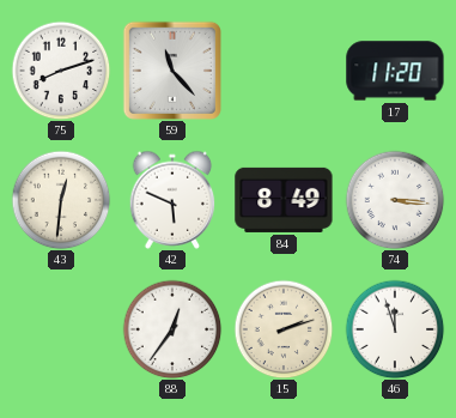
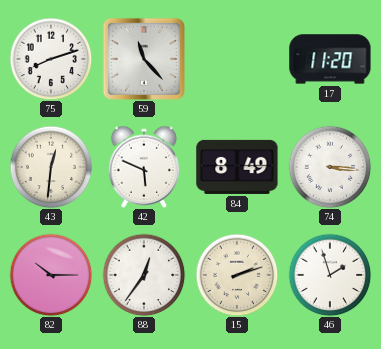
82: none -> 10:15
46: 11:57 -> 1:57
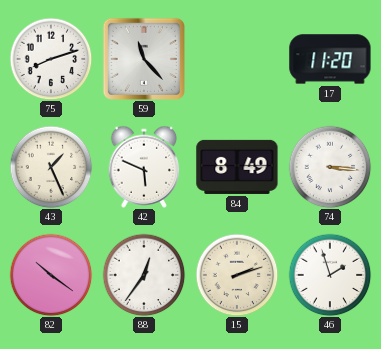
43: 12:31 -> 1:26
82: 10:15 -> 10:21
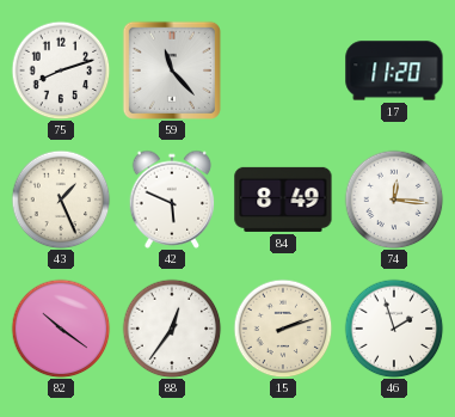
74: 3:16 -> 12:16
